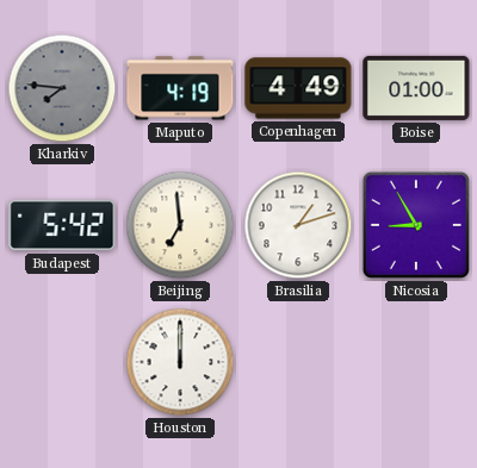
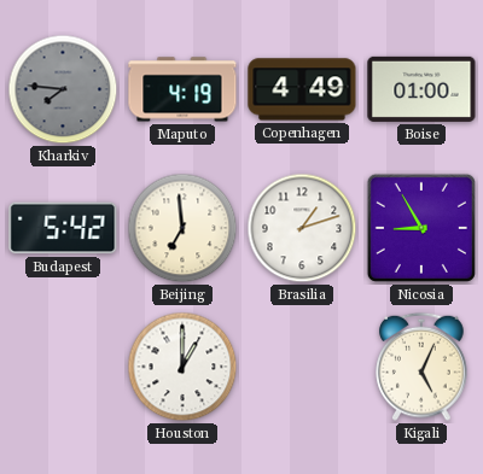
Houston: 12:00 -> 1:00
Kigali: none -> 5:04
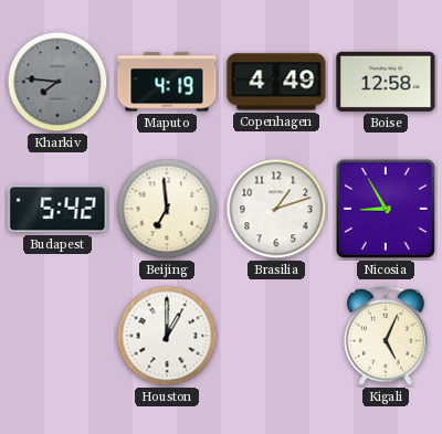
Boise: 01:00 -> 12:58
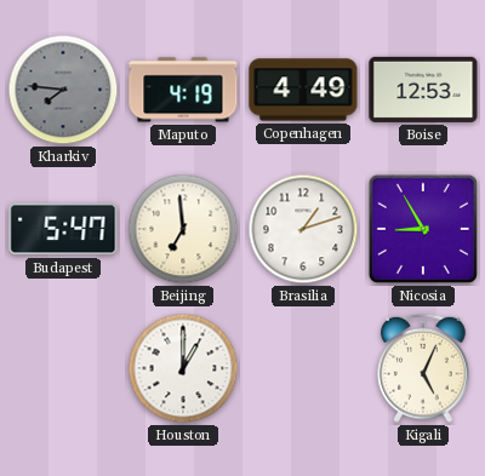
Boise: 12:58 -> 12:53
Budapest: 5:42 -> 5:47
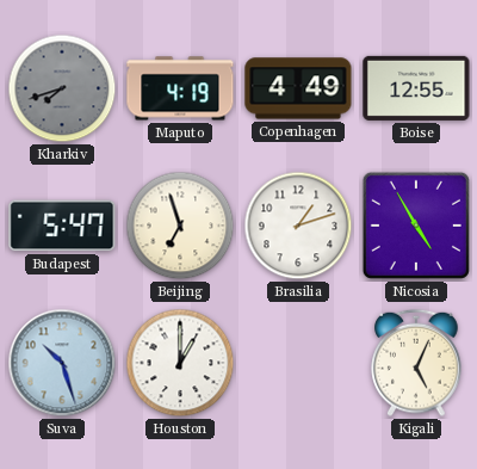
Kharkiv: 7:46 -> 7:42
Boise: 12:53 -> 12:55
Beijing: 6:59 -> 6:57
Nicosia: 8:55 -> 4:55
Suva: none -> 10:27
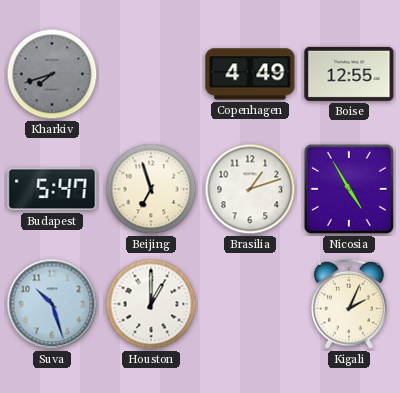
Maputo: 4:19 -> none
Kigali: 5:04 -> 2:04
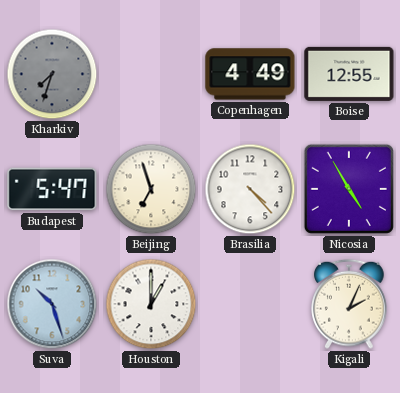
Kharkiv: 7:42 -> 7:33
Brasilia: 1:12 -> 4:23
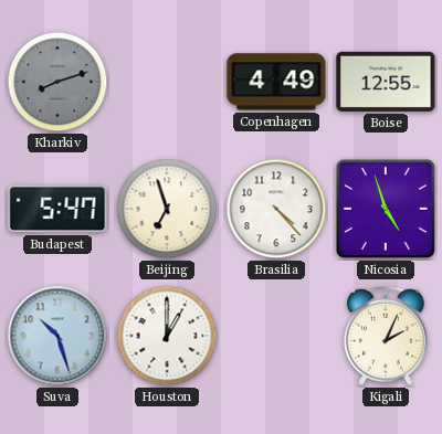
Kharkiv: 7:33 -> 8:12
Nicosia: 4:55 -> 4:57
